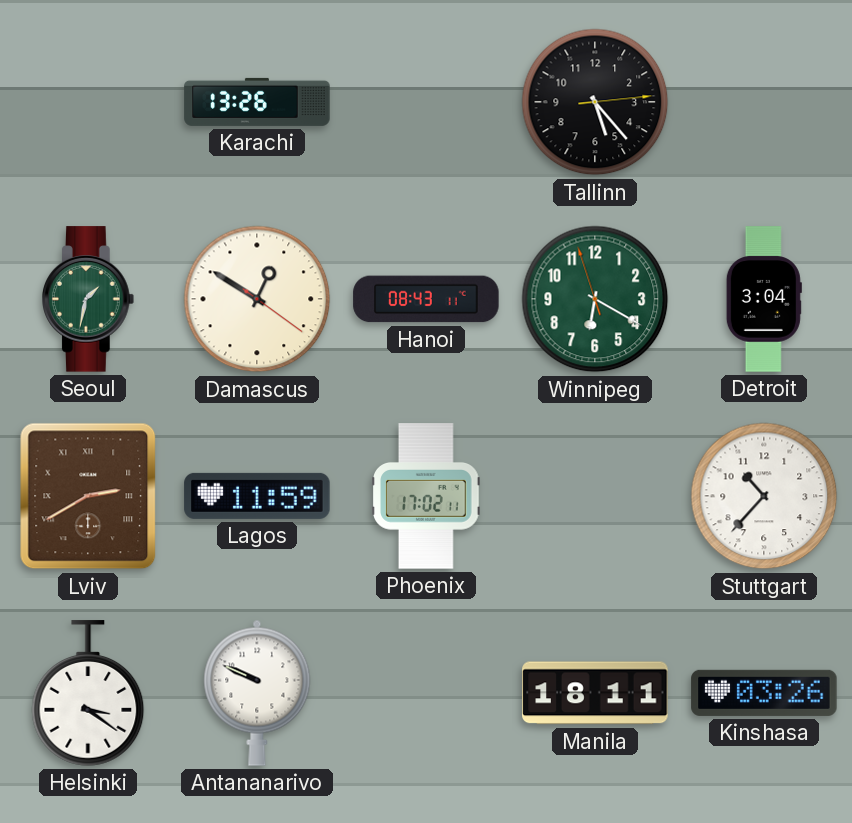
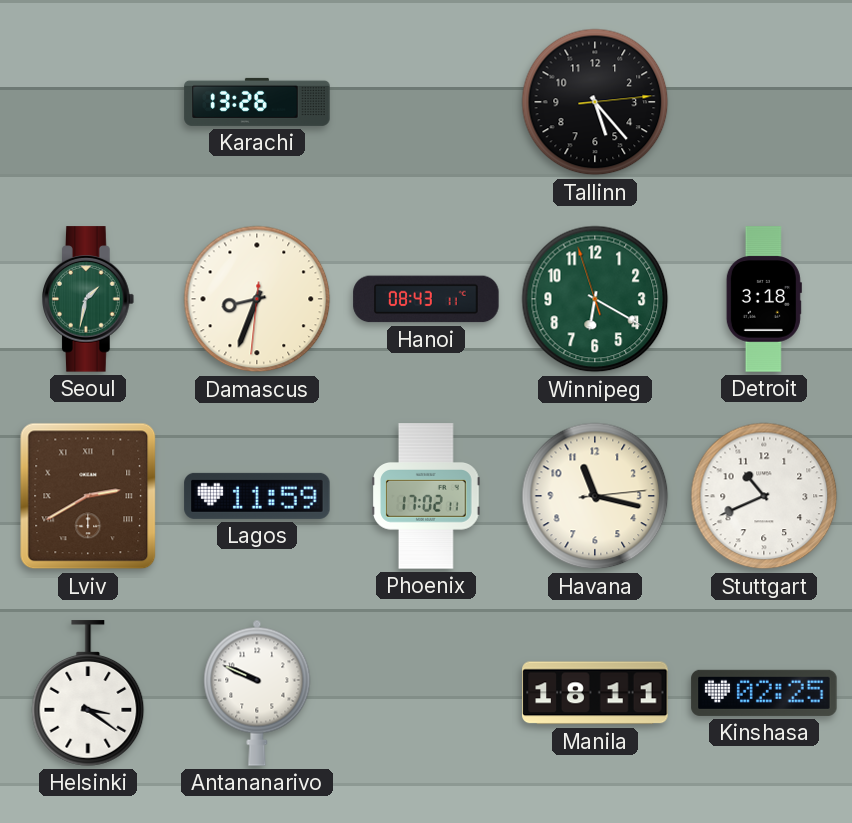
Damascus: 12:50 -> 8:33
Detroit: 3:04 -> 3:18
Havana: none -> 11:17
Stuttgart: 10:37 -> 10:41
Kinshasa: 03:26 -> 02:25
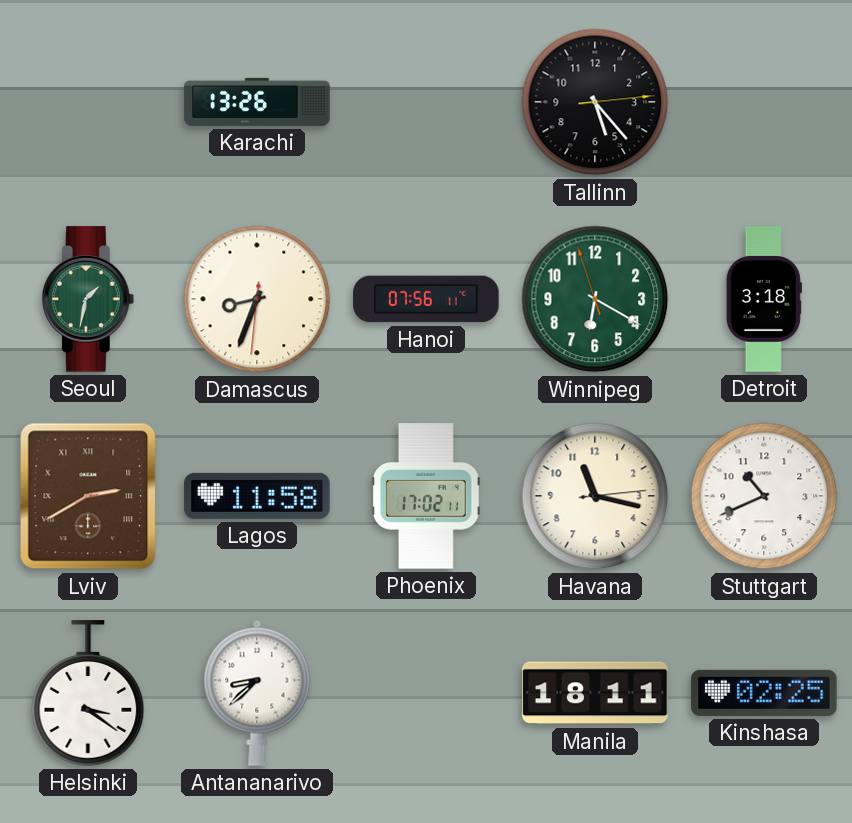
Hanoi: 08:43 -> 07:56
Lagos: 11:59 -> 11:58
Antananarivo: 9:49 -> 8:38
